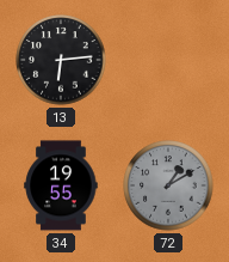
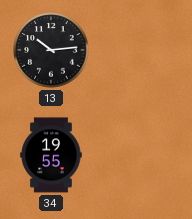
13: 6:14 -> 10:14
72: 1:10 -> none
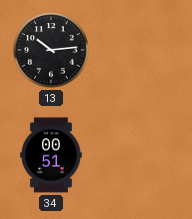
34: 19:55 -> 00:51
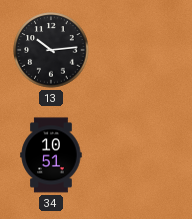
34: 00:51 -> 10:51
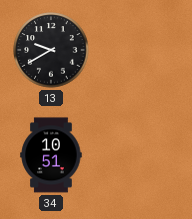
13: 10:14 -> 9:40
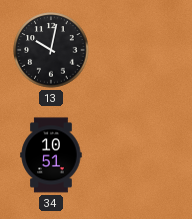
13: 9:40 -> 10:02
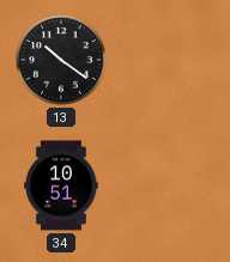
13: 10:02 -> 10:21
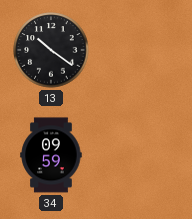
34: 10:51 -> 09:59
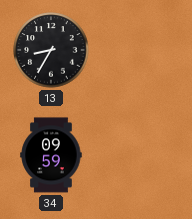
13: 10:21 -> 8:35
